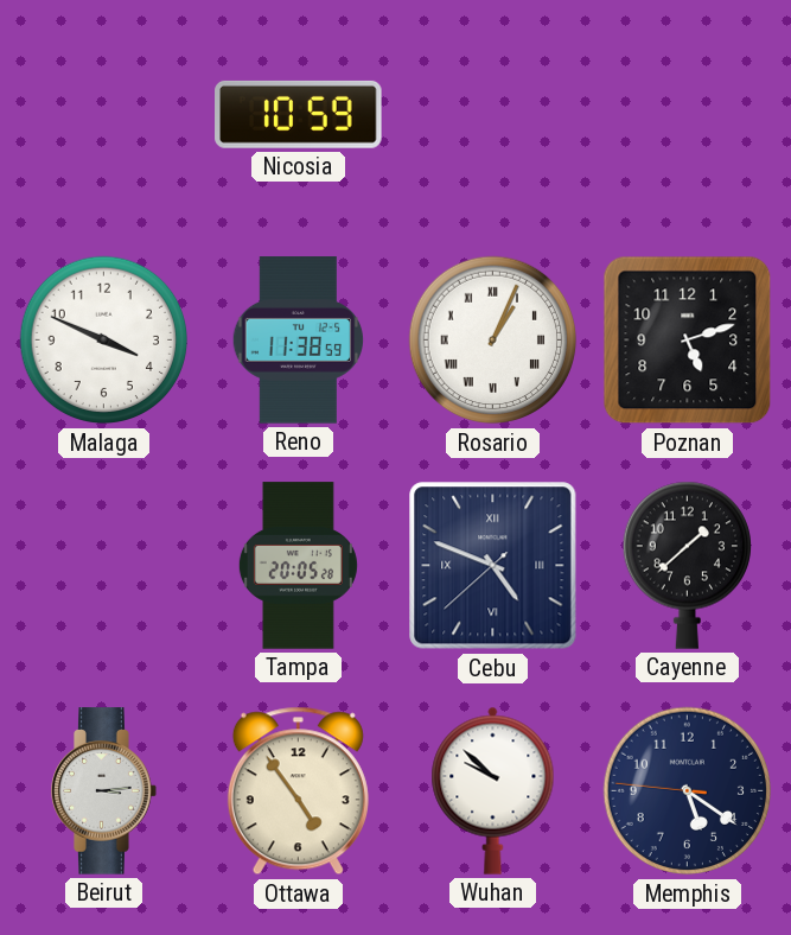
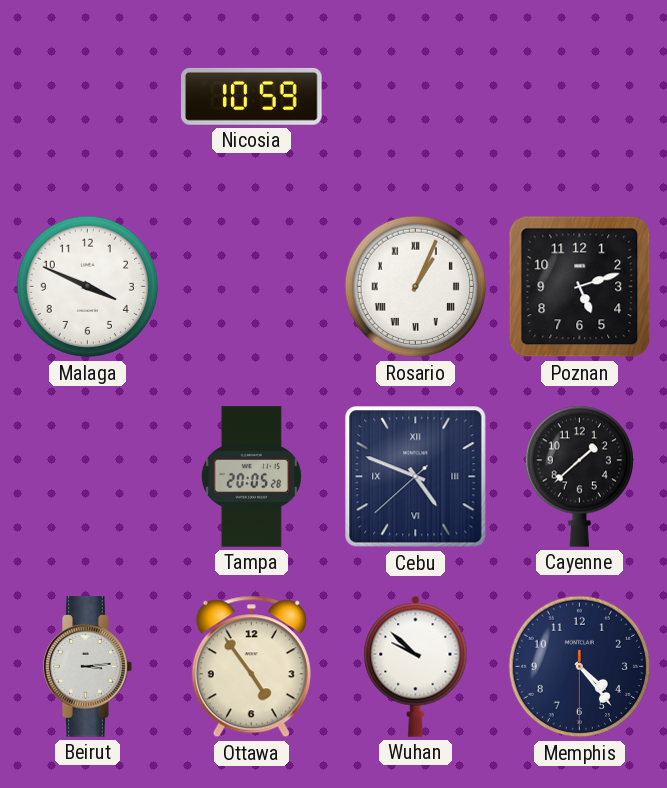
Reno: 11:38 -> none
Memphis: 5:20 -> 4:23
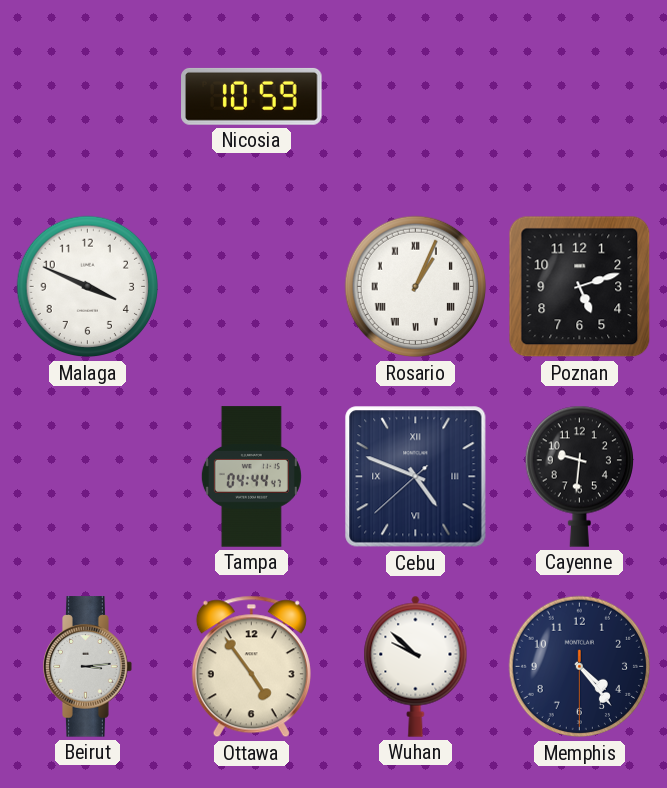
Tampa: 20:05 -> 04:44
Cayenne: 1:38 -> 9:31
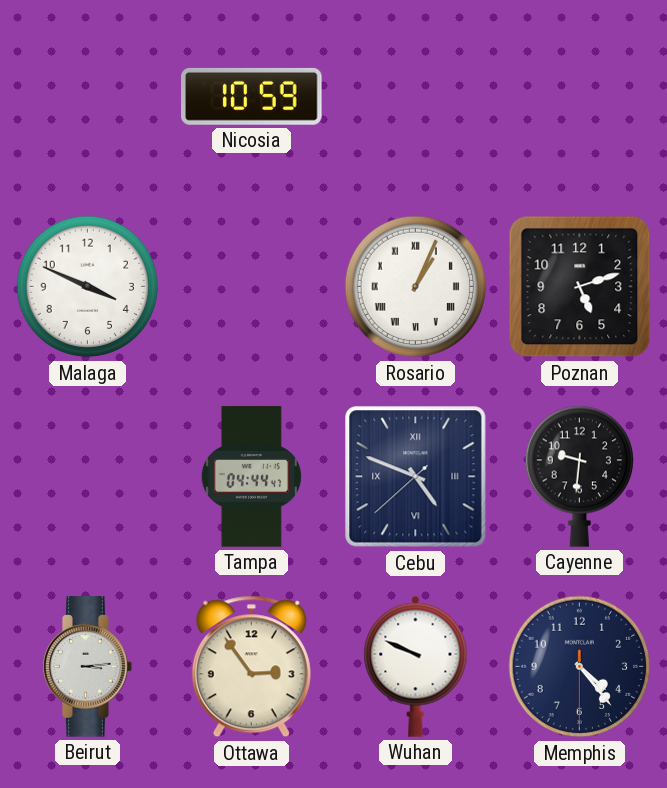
Ottawa: 4:54 -> 2:54
Wuhan: 9:52 -> 9:49
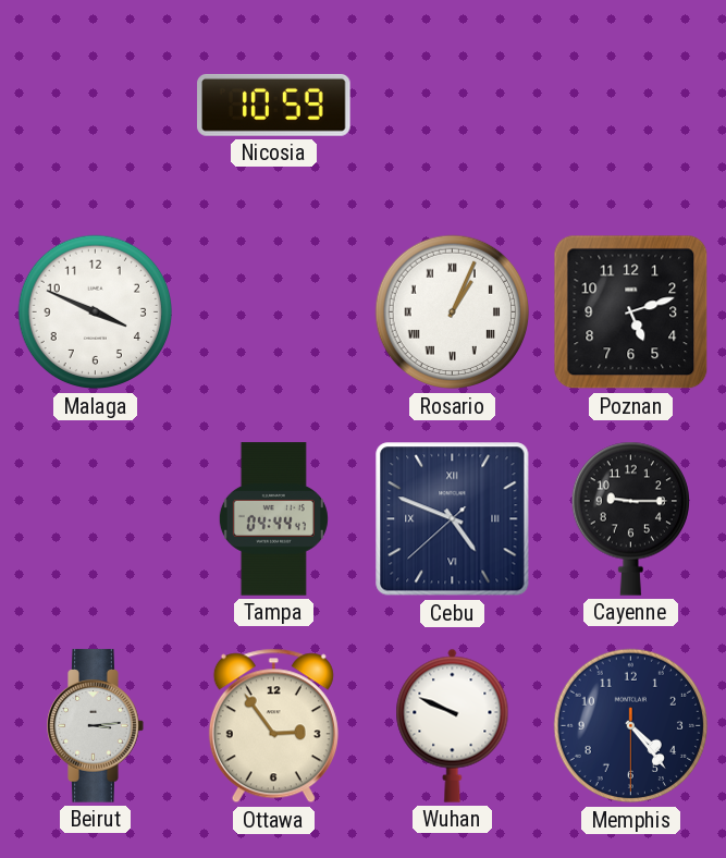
Cayenne: 9:31 -> 9:15
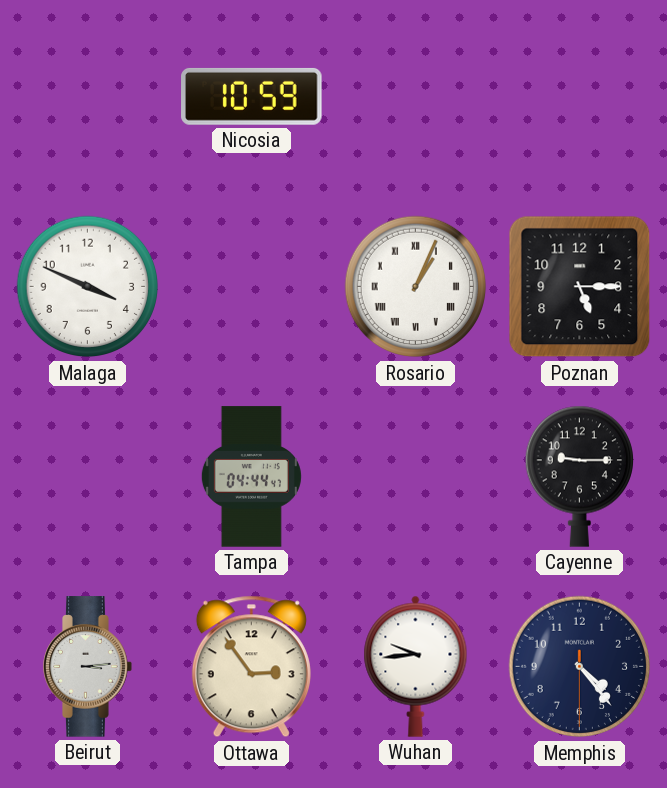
Poznan: 5:12 -> 5:15
Cebu: 4:48 -> none
Wuhan: 9:49 -> 9:44
